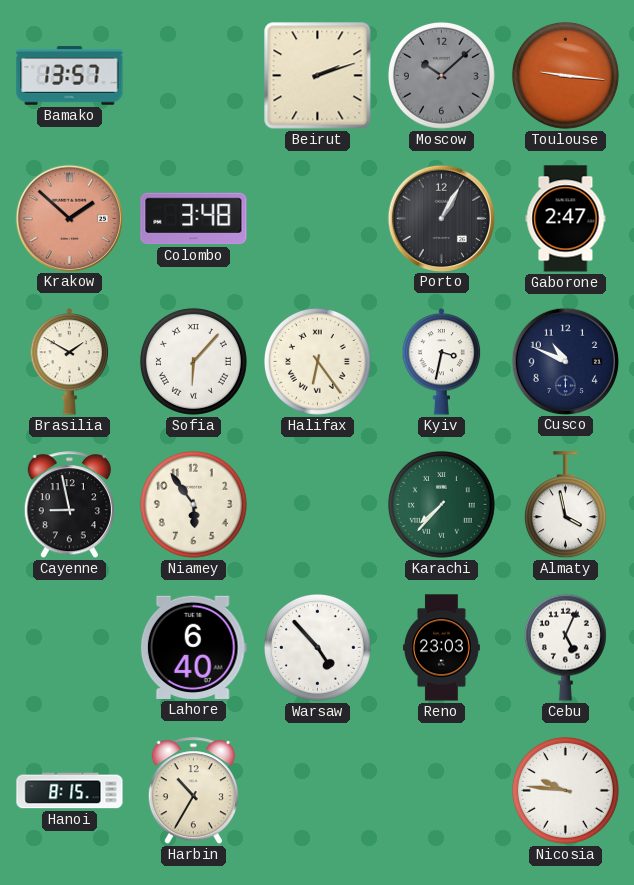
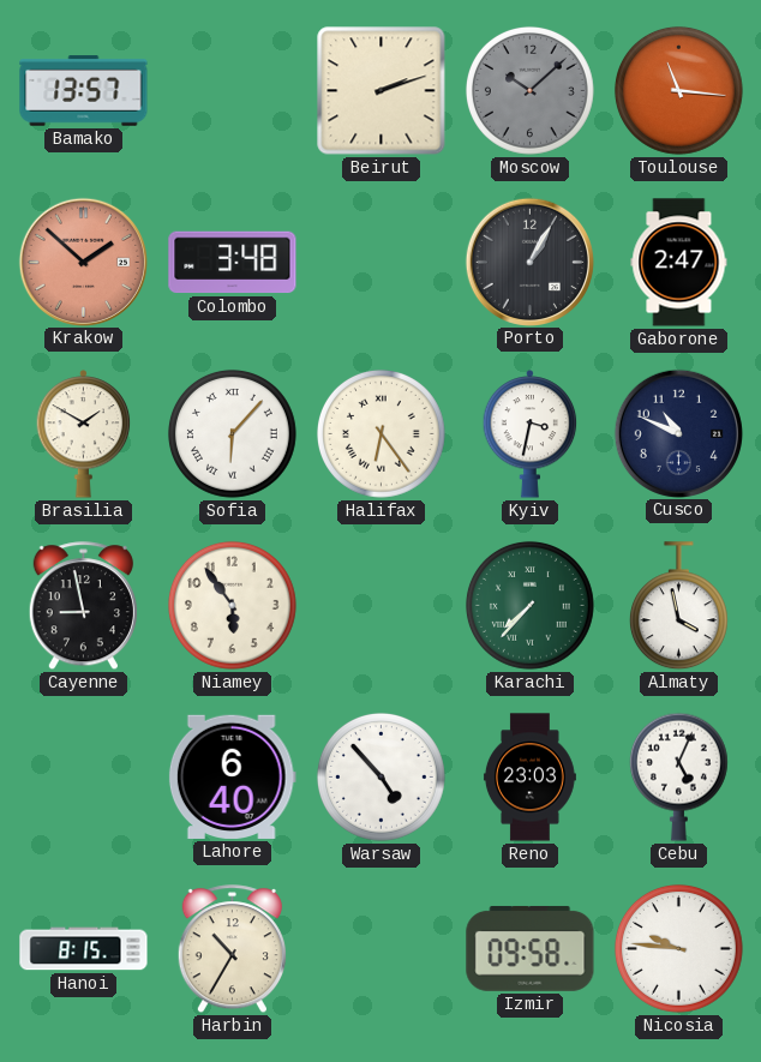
Toulouse: 9:16 -> 11:16
Izmir: none -> 09:58
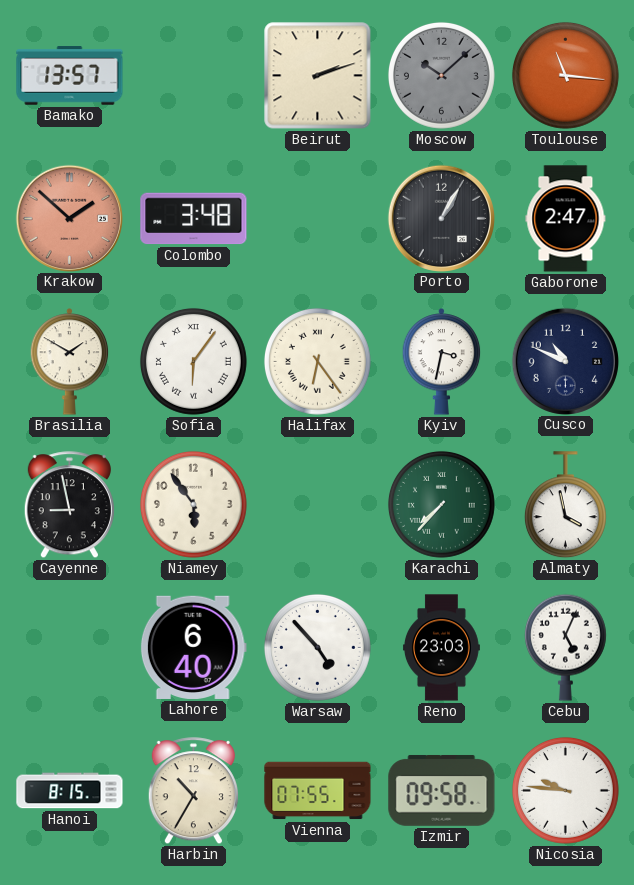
Sofia: 6:07 -> 6:06
Vienna: none -> 07:55
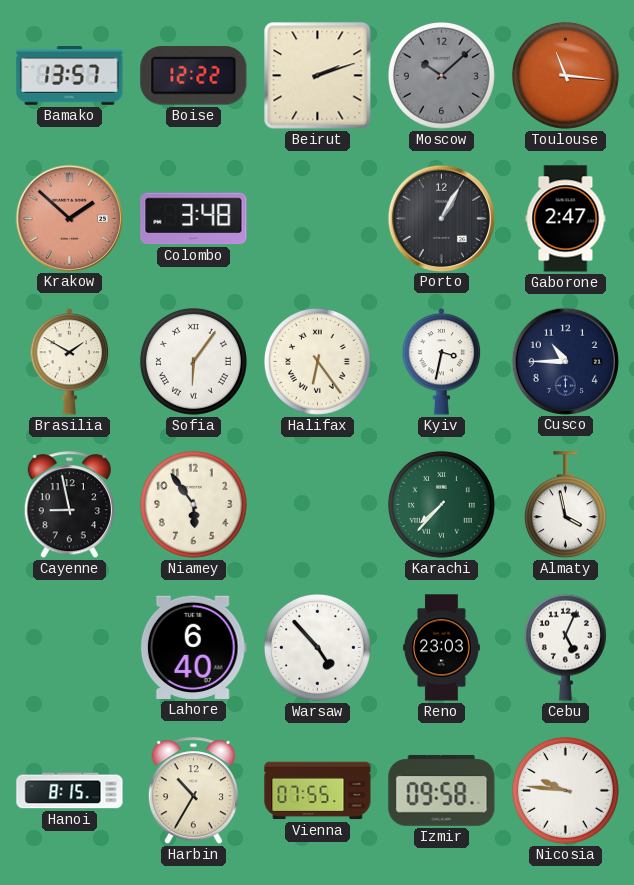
Boise: none -> 12:22
Cusco: 10:49 -> 10:45
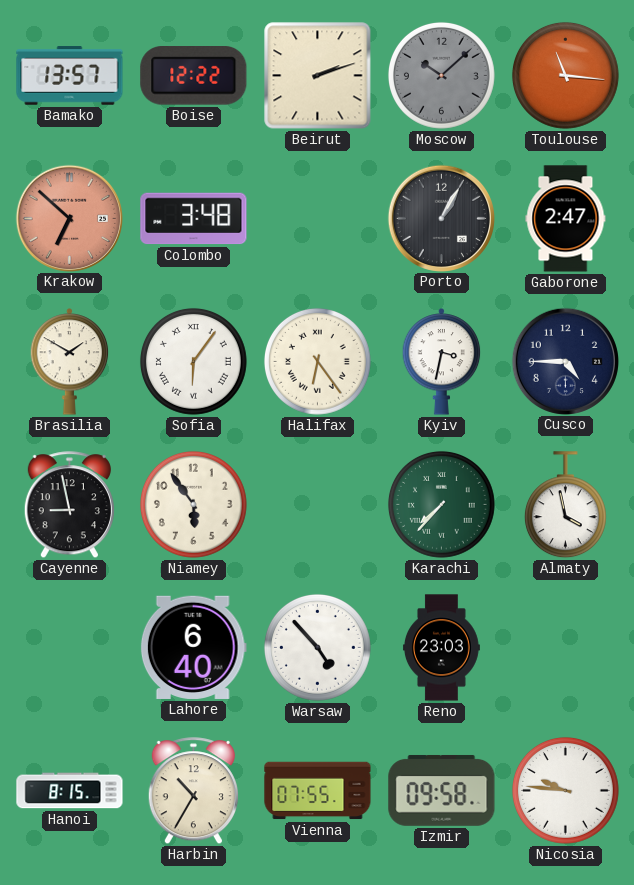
Krakow: 1:52 -> 6:52
Cusco: 10:45 -> 4:45
Cebu: 5:04 -> none
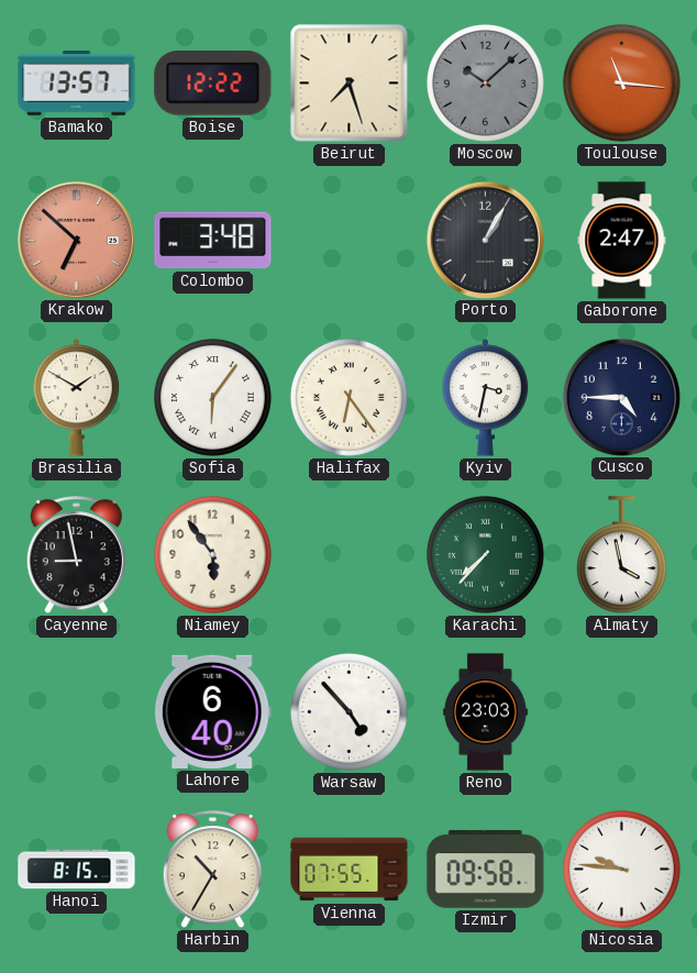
Beirut: 2:12 -> 7:27
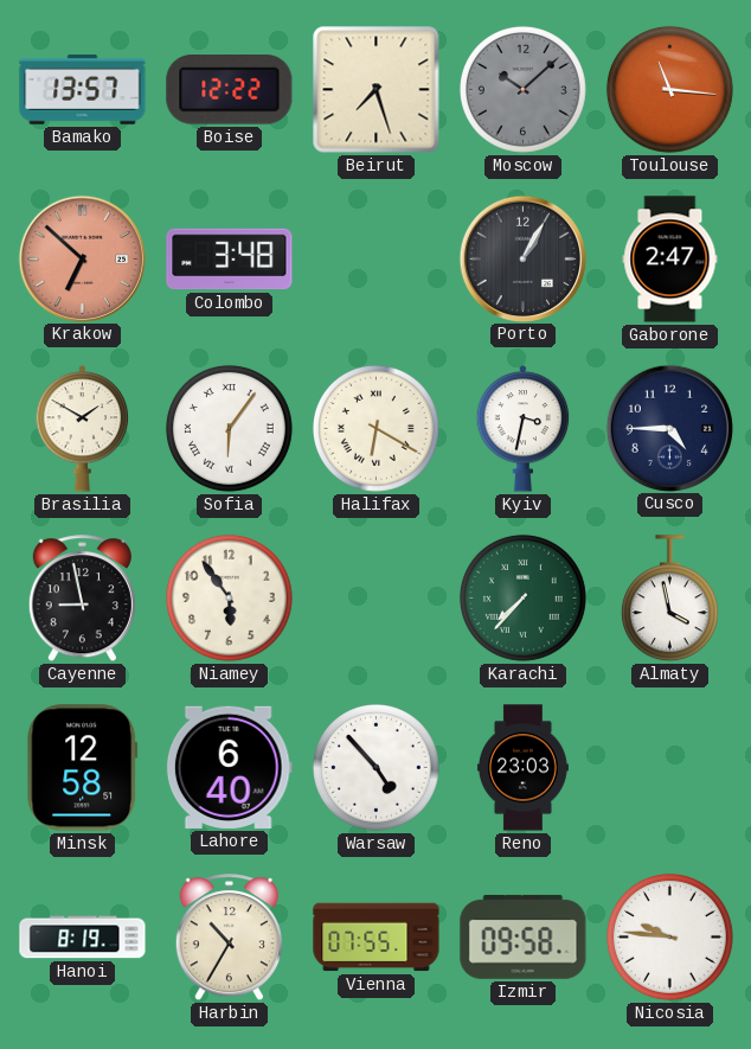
Halifax: 6:24 -> 6:20
Minsk: none -> 12:58
Hanoi: 8:15 -> 8:19
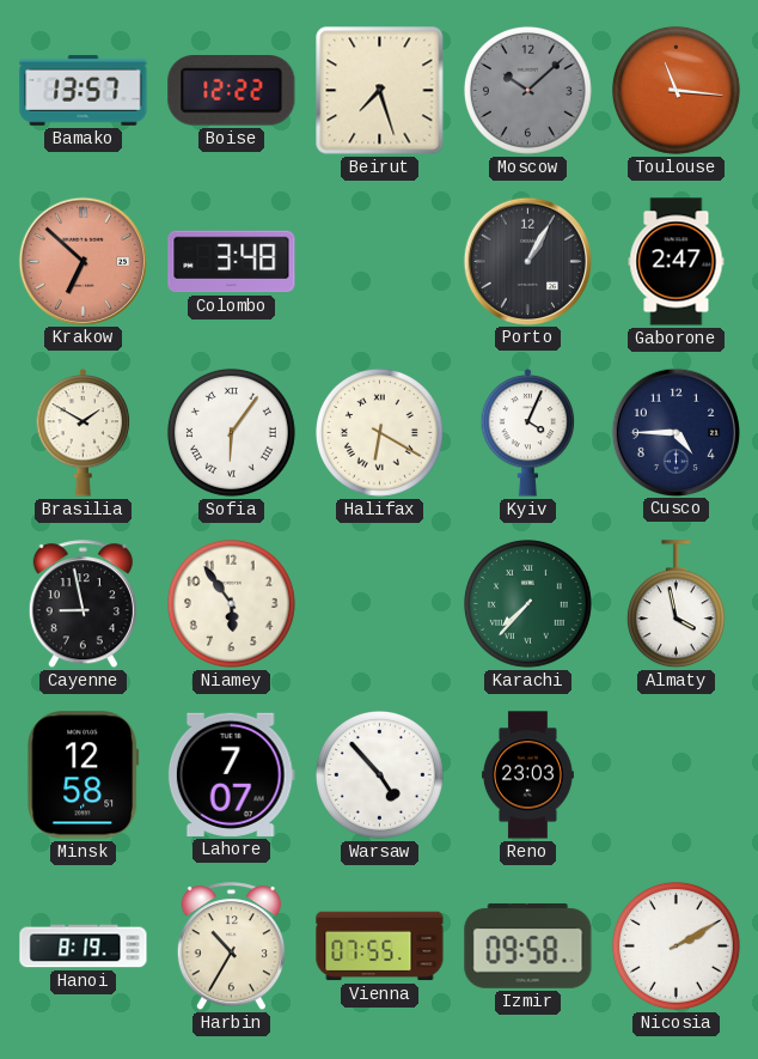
Kyiv: 3:32 -> 4:04
Lahore: 6:40 -> 7:07
Nicosia: 9:46 -> 2:10
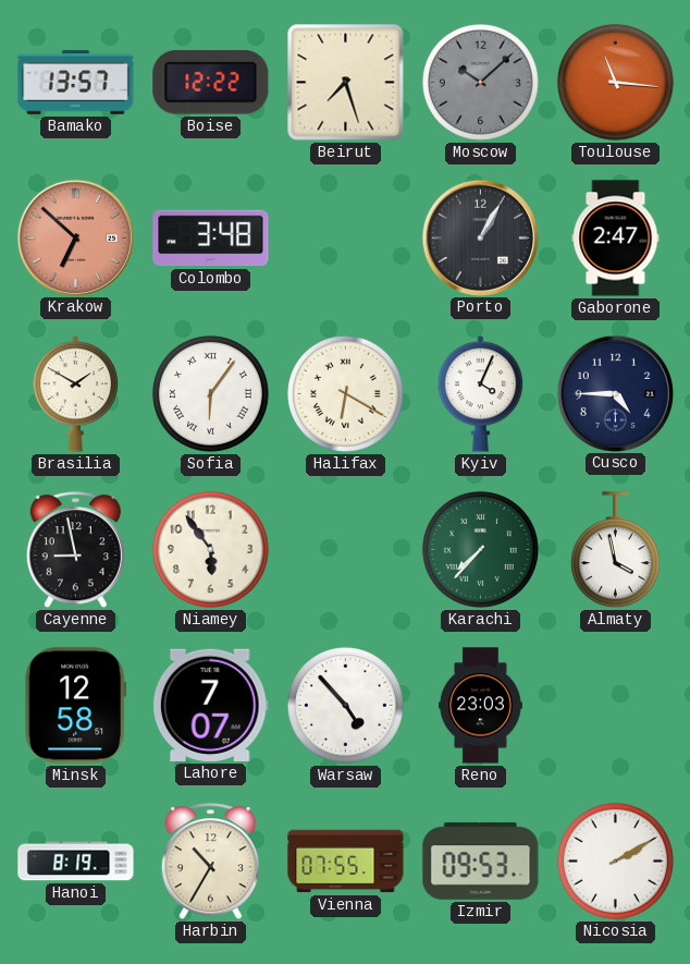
Izmir: 09:58 -> 09:53
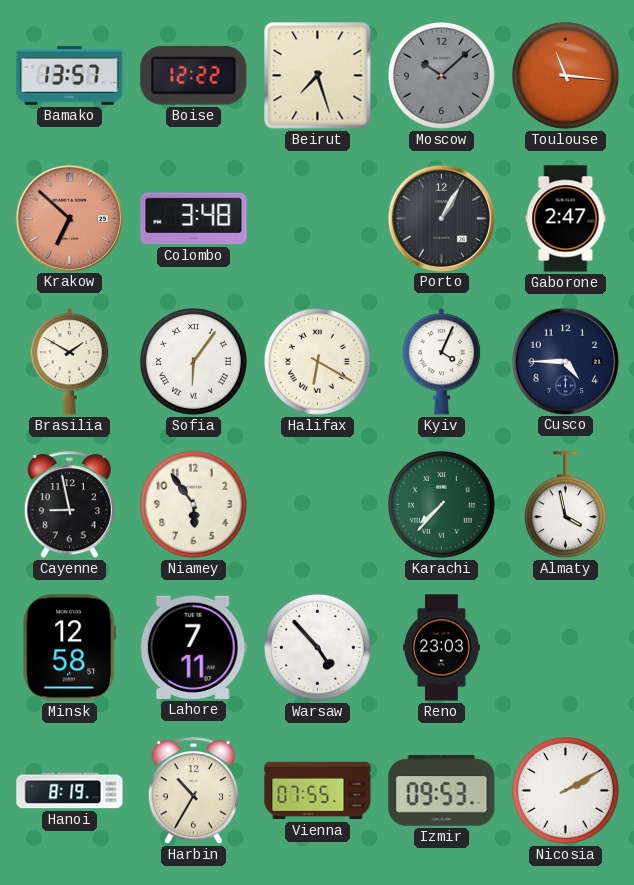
Lahore: 7:07 -> 7:11
